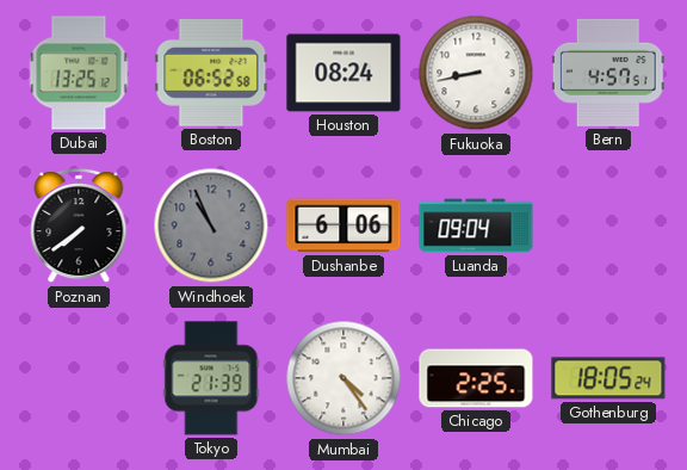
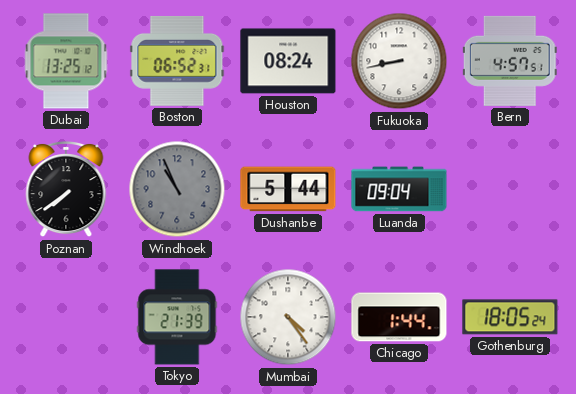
Boston: 06:52:58 -> 06:52:31
Dushanbe: 6:06 -> 5:44
Chicago: 2:25 -> 1:44
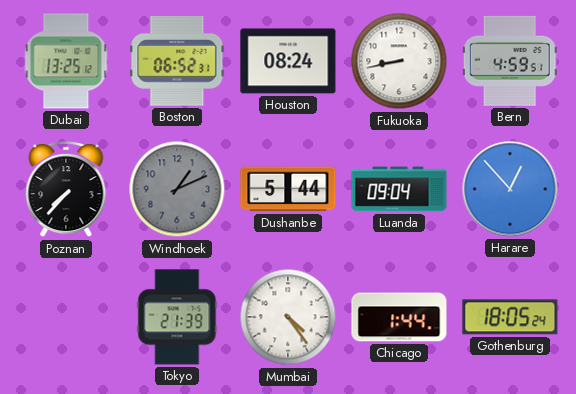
Bern: 4:57 -> 4:59
Poznan: 7:39 -> 7:37
Windhoek: 10:56 -> 1:11
Harare: none -> 12:53
